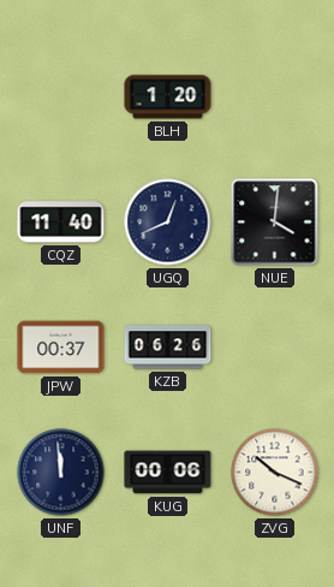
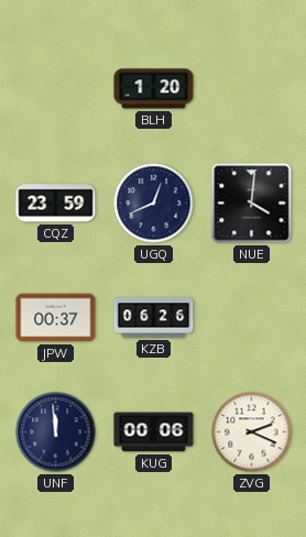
CQZ: 11:40 -> 23:59
ZVG: 10:19 -> 2:19
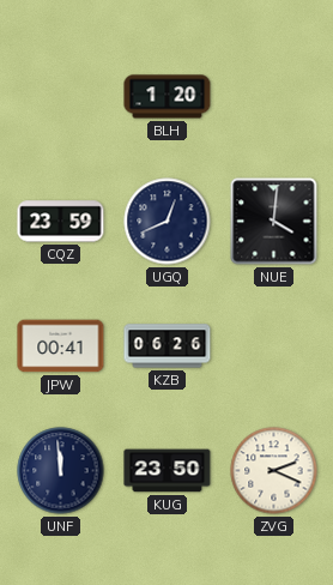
JPW: 00:37 -> 00:41
KUG: 00:06 -> 23:50
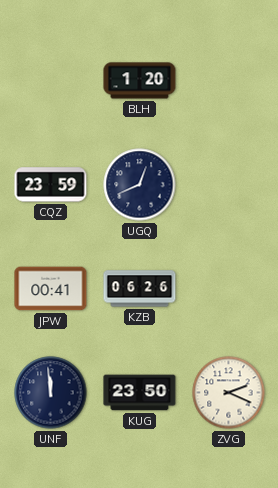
NUE: 4:01 -> none
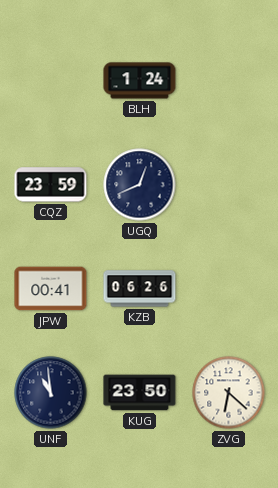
BLH: 1:20 -> 1:24
UNF: 11:59 -> 10:59
ZVG: 2:19 -> 6:22
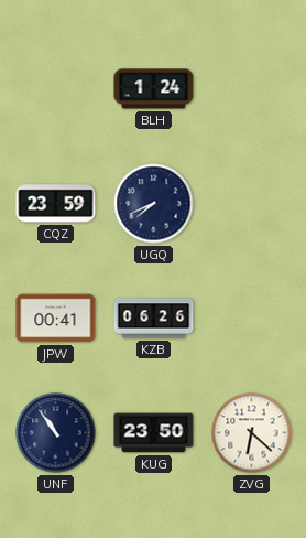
UGQ: 12:41 -> 7:41
UNF: 10:59 -> 10:54
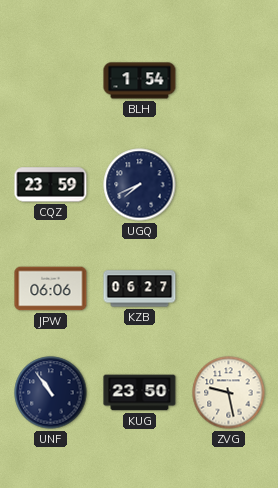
BLH: 1:24 -> 1:54
JPW: 00:41 -> 06:06
KZB: 06:26 -> 06:27
ZVG: 6:22 -> 9:28
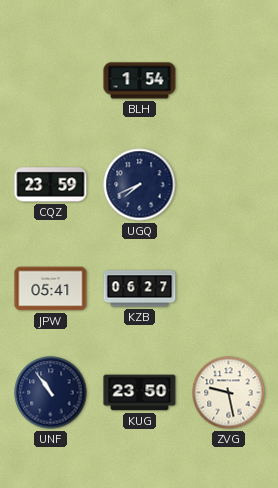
JPW: 06:06 -> 05:41
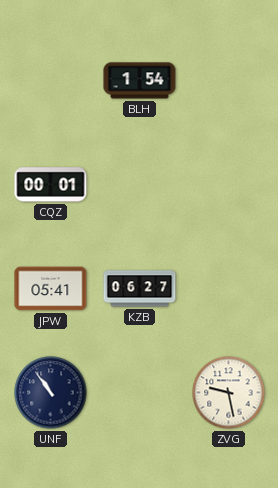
CQZ: 23:59 -> 00:01
UGQ: 7:41 -> none
KUG: 23:50 -> none
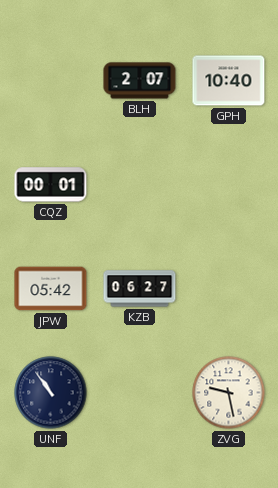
BLH: 1:54 -> 2:07
GPH: none -> 10:40
JPW: 05:41 -> 05:42
